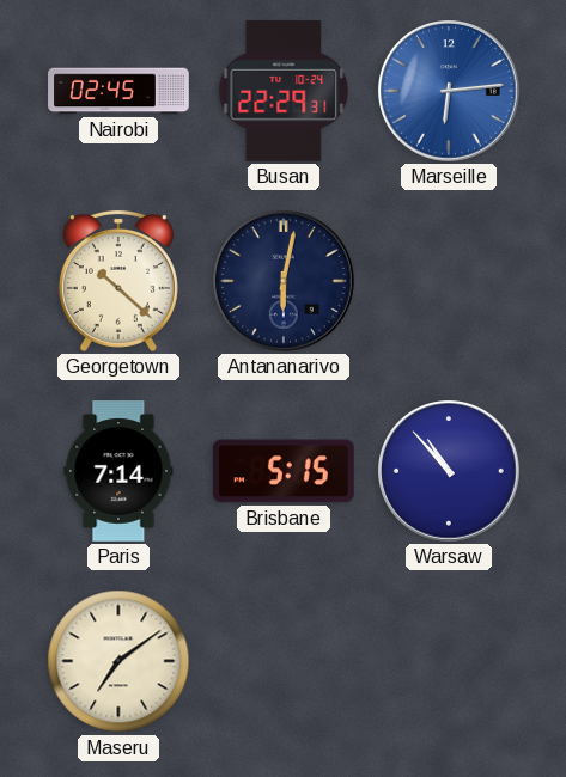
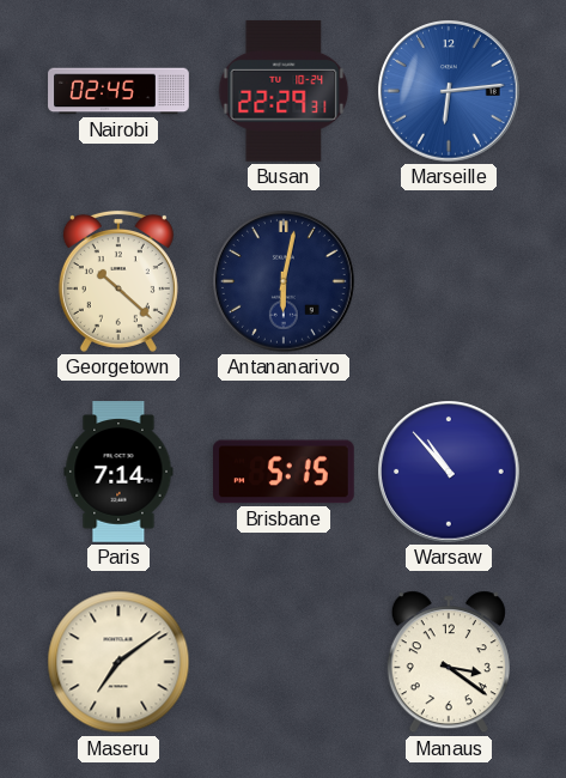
Manaus: none -> 3:21
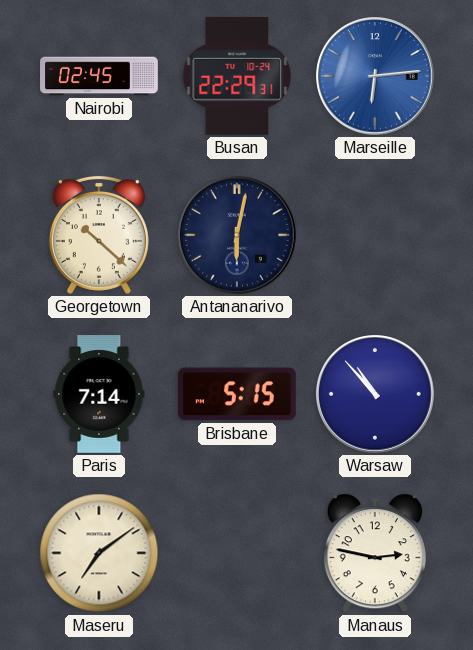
Manaus: 3:21 -> 2:47
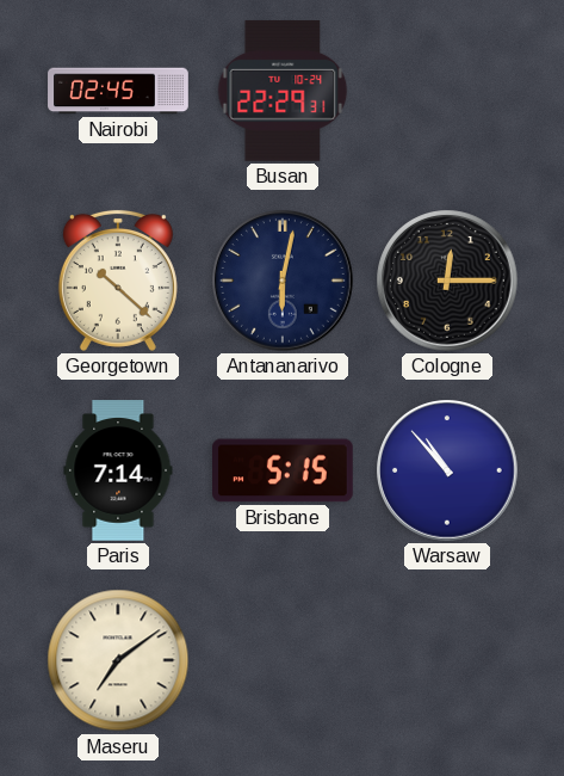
Marseille: 6:14 -> none
Cologne: none -> 12:15
Manaus: 2:47 -> none
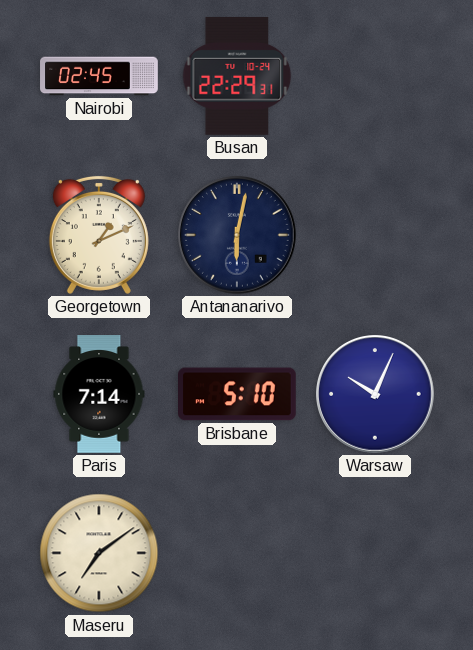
Georgetown: 10:22 -> 1:11
Cologne: 12:15 -> none
Brisbane: 5:15 -> 5:10
Warsaw: 10:53 -> 10:04
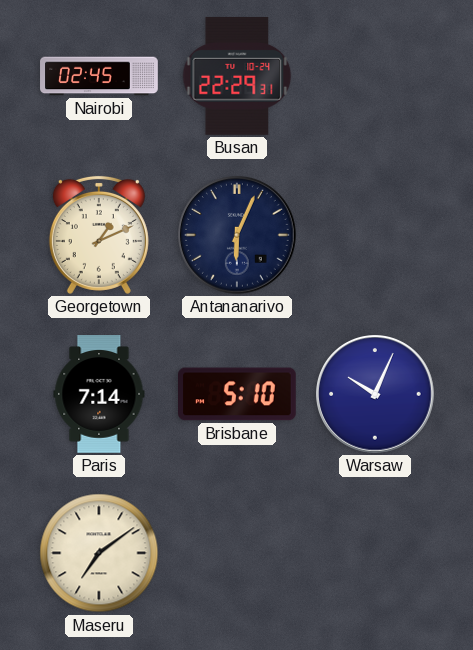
Antananarivo: 6:02 -> 6:04
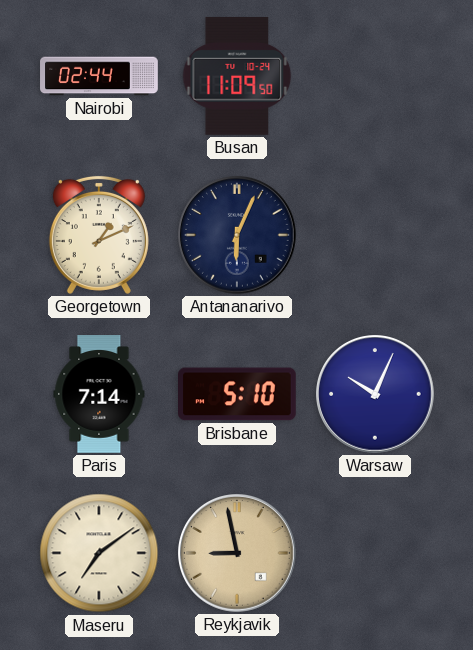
Nairobi: 02:45 -> 02:44
Busan: 22:29 -> 11:09
Reykjavik: none -> 8:58
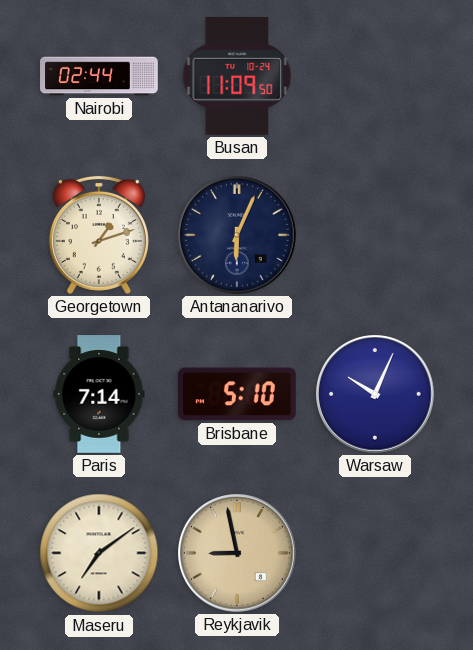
Georgetown: 1:11 -> 1:12
